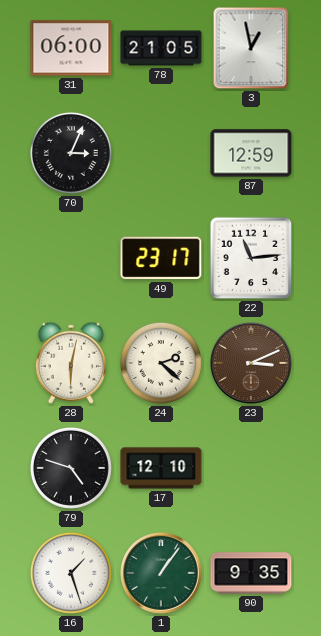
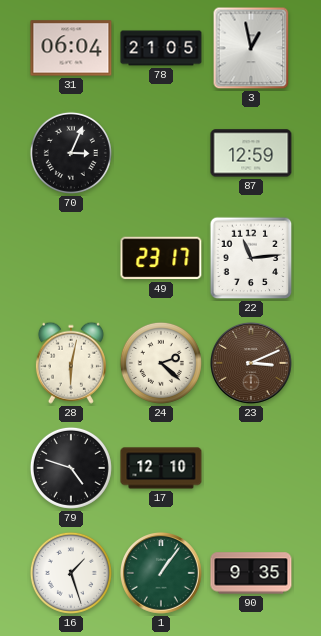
31: 06:00 -> 06:04
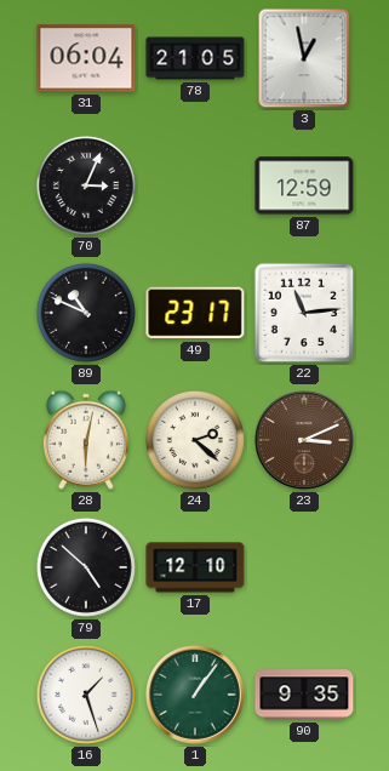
89: none -> 10:49
79: 4:48 -> 4:52
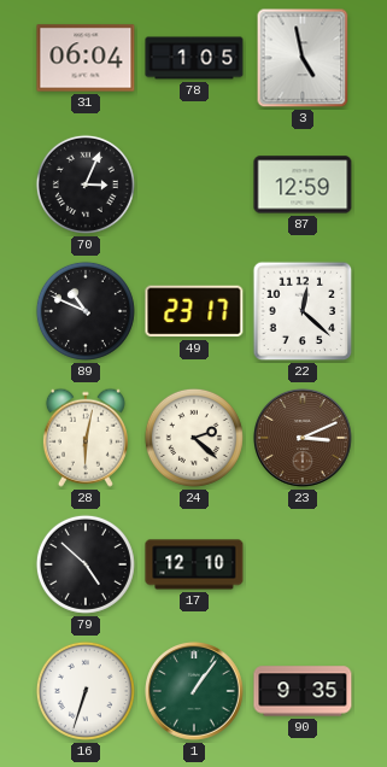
78: 21:05 -> 1:05
3: 12:58 -> 4:58
22: 11:14 -> 12:22
16: 1:27 -> 6:33
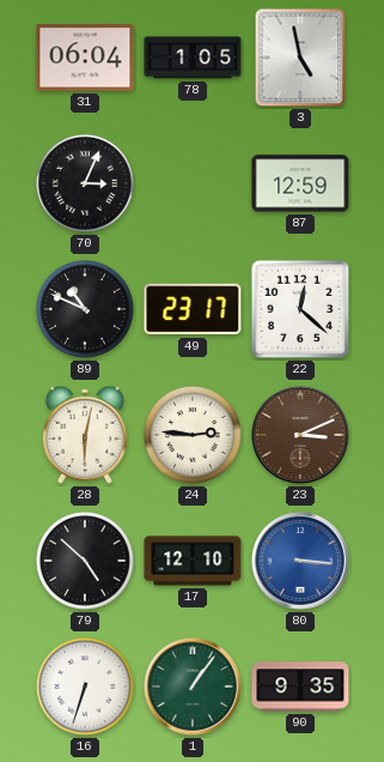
24: 2:22 -> 2:46
80: none -> 3:16
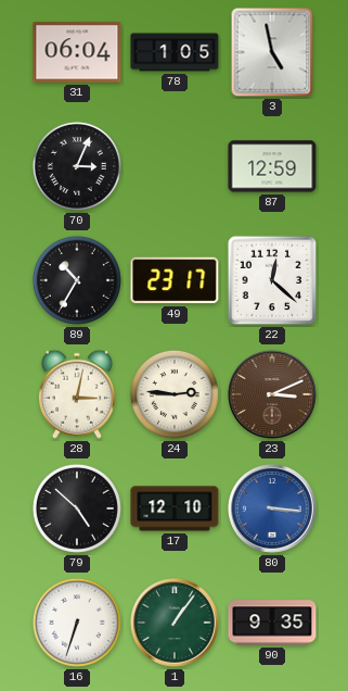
89: 10:49 -> 10:35
28: 6:02 -> 3:02
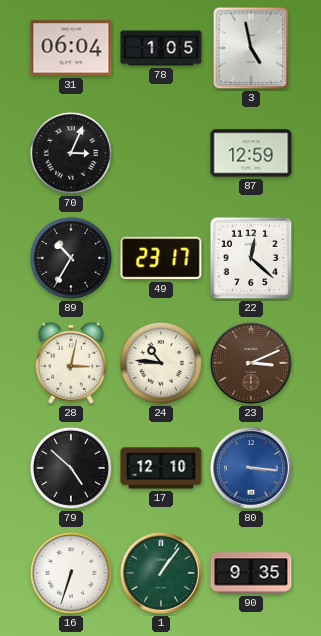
24: 2:46 -> 10:46
